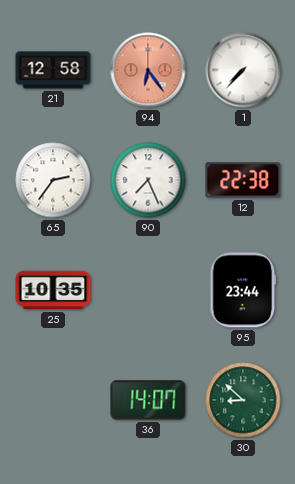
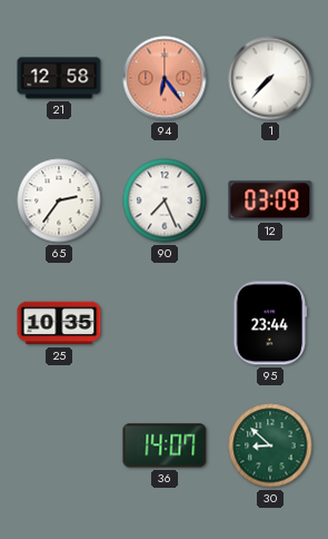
12: 22:38 -> 03:09
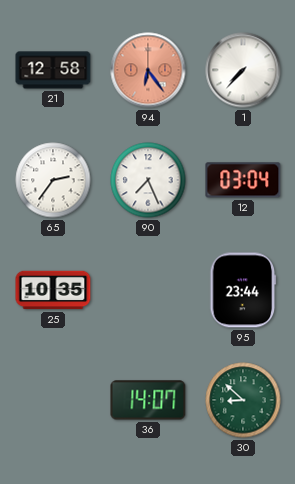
12: 03:09 -> 03:04
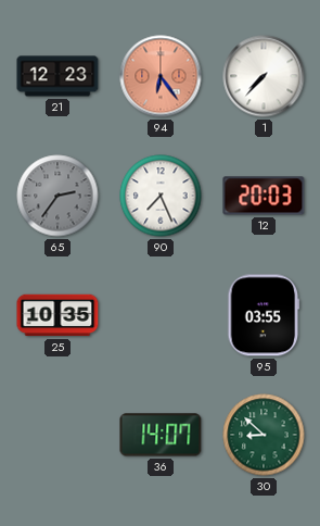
21: 12:58 -> 12:23
65 dial: white -> grey
12: 03:04 -> 20:03
95: 23:44 -> 03:55
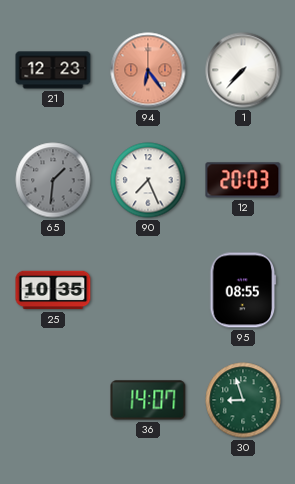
65: 2:36 -> 1:31
95: 03:55 -> 08:55
30: 8:52 -> 8:57
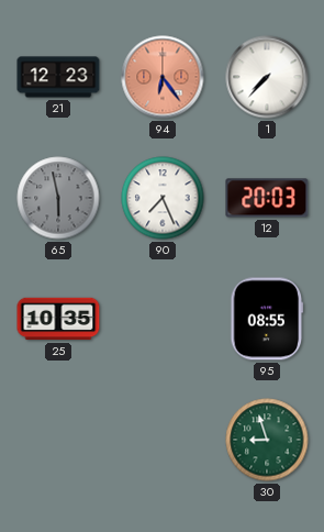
65: 1:31 -> 5:58
36: 14:07 -> none
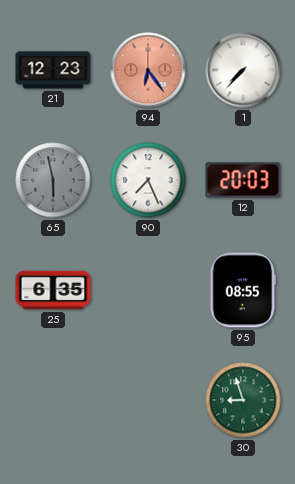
25: 10:35 -> 6:35
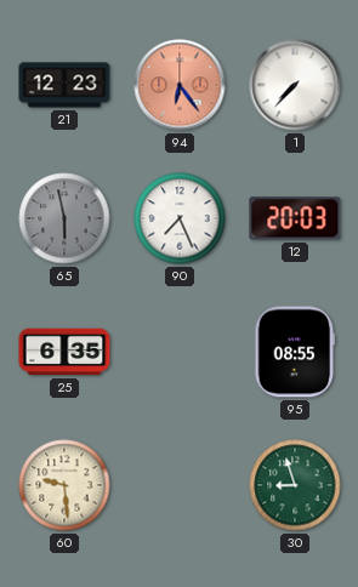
60: none -> 9:29
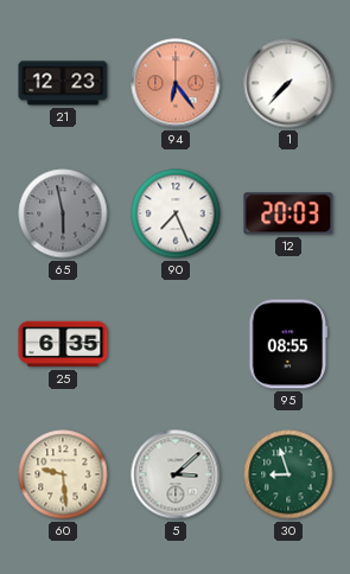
5: none -> 3:08
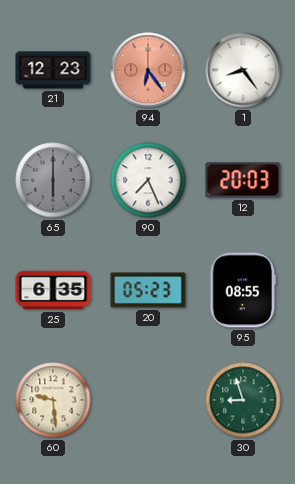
1: 7:37 -> 8:24
65: 5:58 -> 6:00
20: none -> 05:23
5: 3:08 -> none
